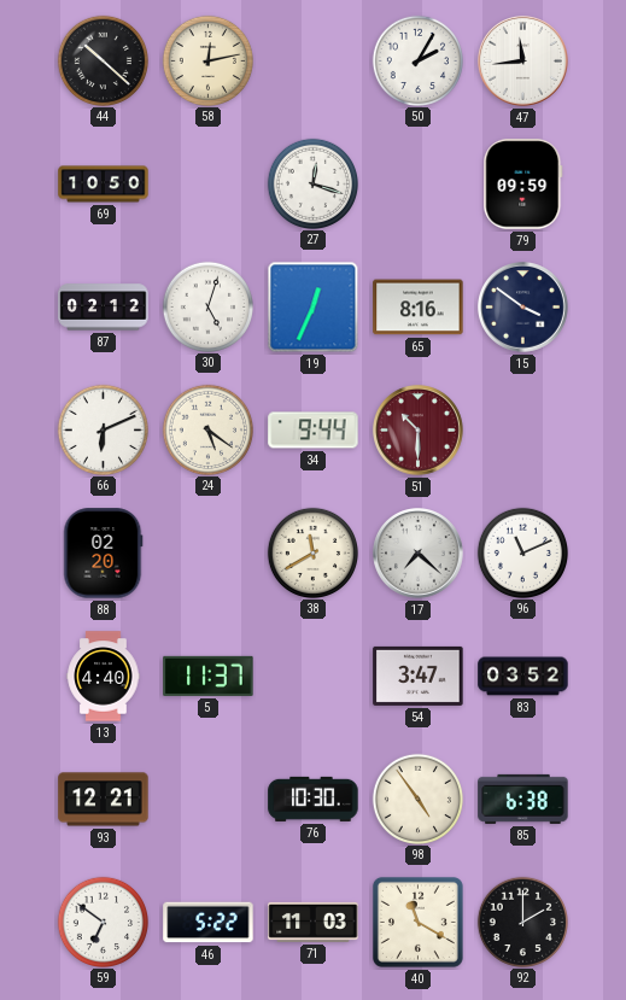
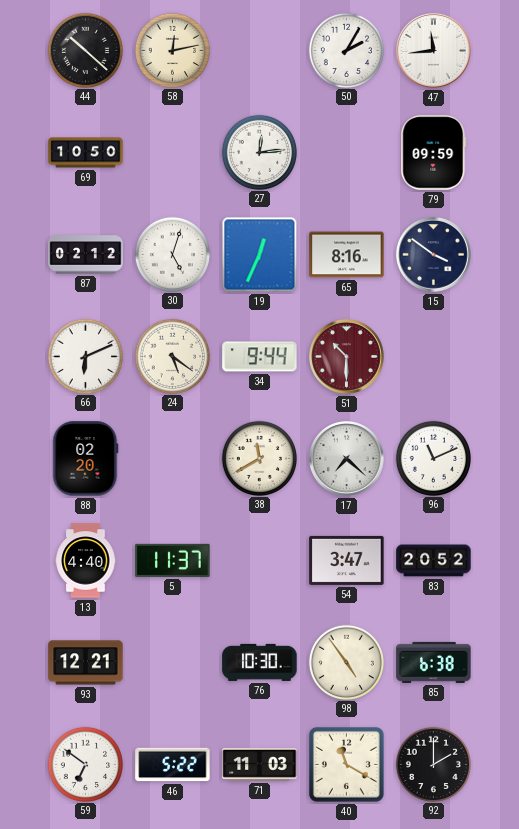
27: 12:18 -> 12:14
83: 03:52 -> 20:52
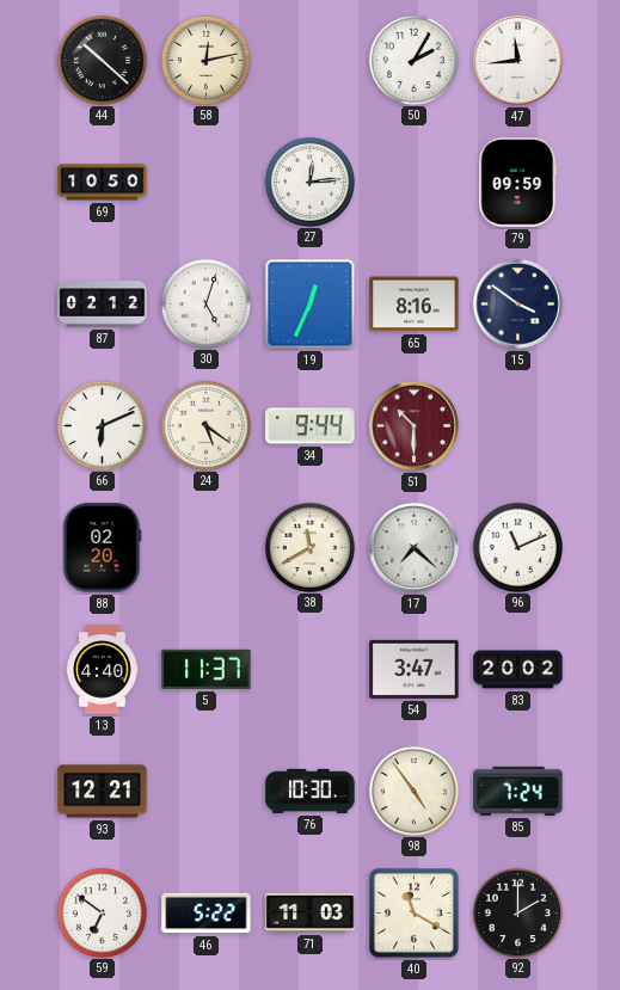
83: 20:52 -> 20:02
85: 6:38 -> 7:24
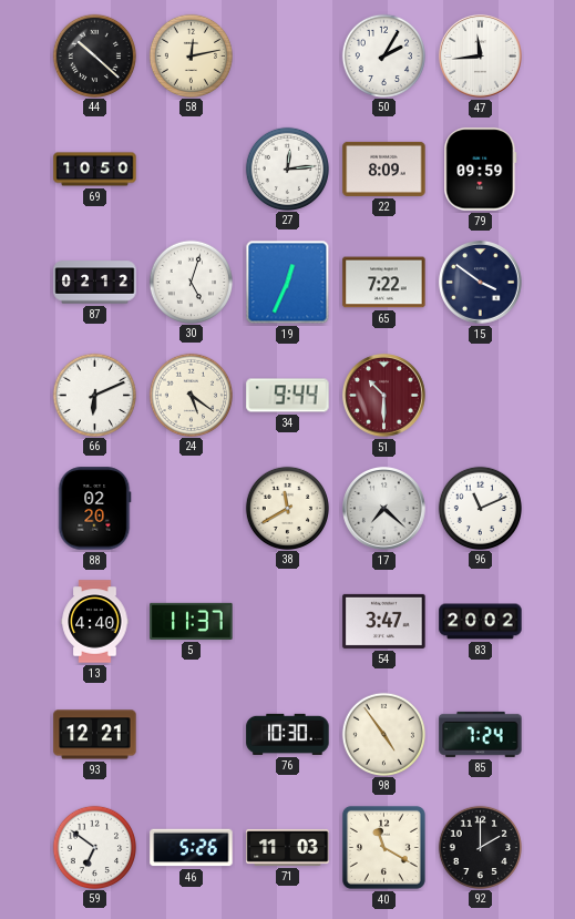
22: none -> 8:09
65: 8:16 -> 7:22
46: 5:22 -> 5:26
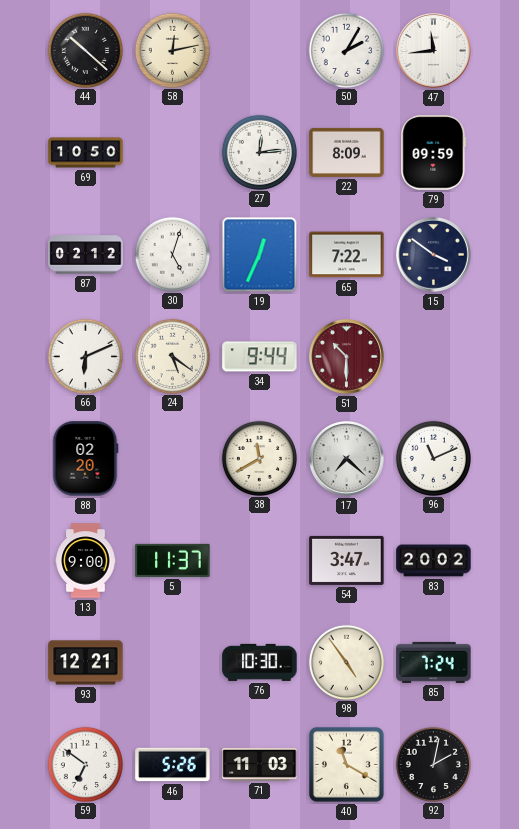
13: 4:40 -> 9:00
92: 2:00 -> 2:02
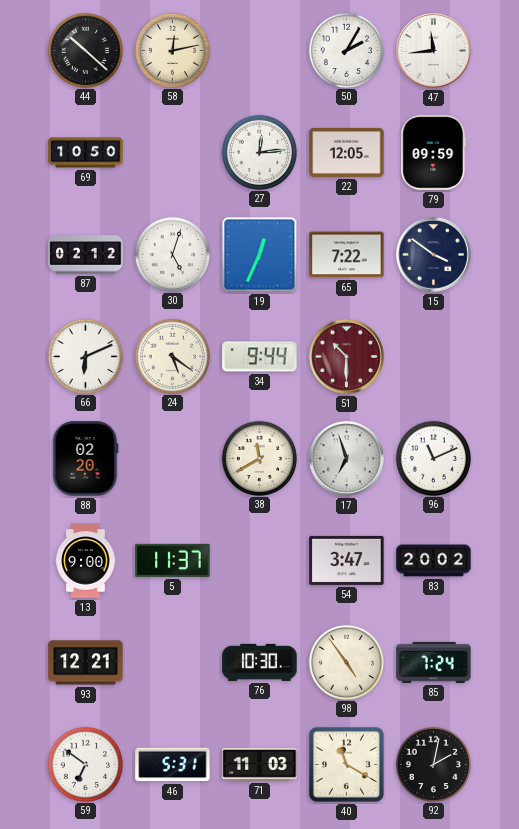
22: 8:09 -> 12:05
17: 7:22 -> 6:57
46: 5:26 -> 5:31
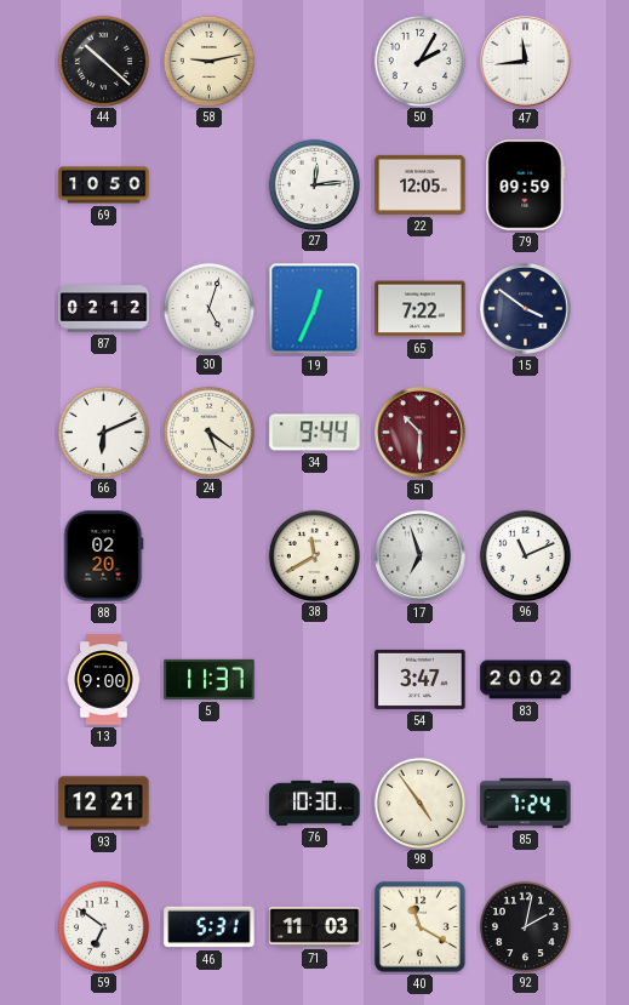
58: 12:13 -> 9:13
